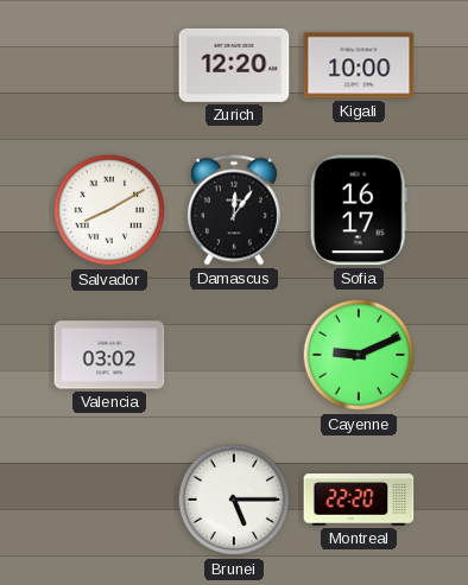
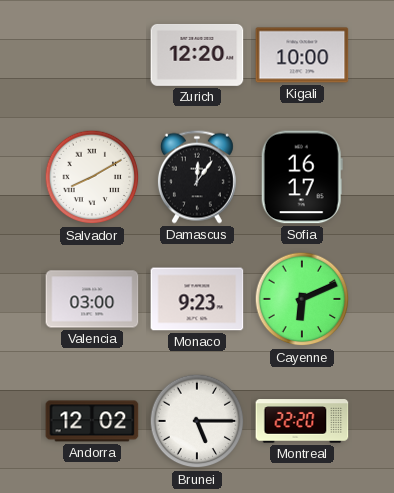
Valencia: 03:02 -> 03:00
Monaco: none -> 9:23
Cayenne: 9:11 -> 6:11
Andorra: none -> 12:02
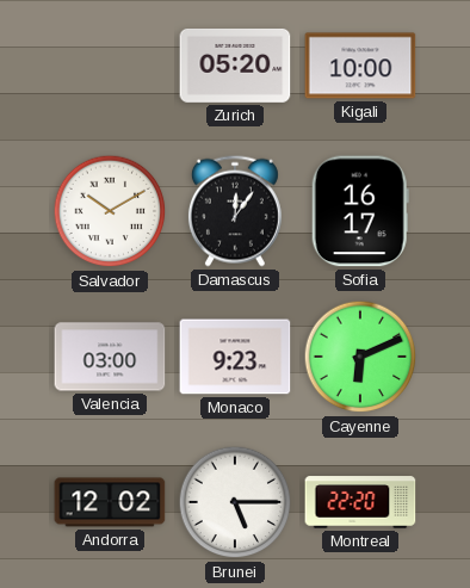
Zurich: 12:20 -> 05:20
Salvador: 8:10 -> 10:10
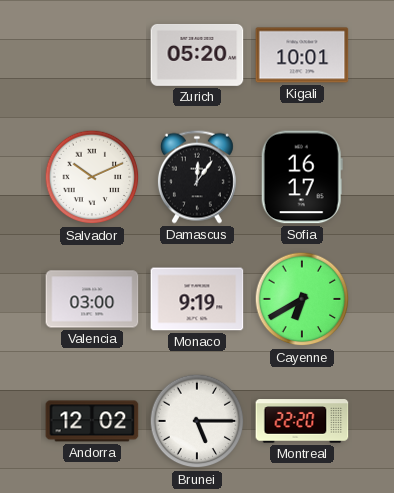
Kigali: 10:00 -> 10:01
Salvador: 10:10 -> 10:11
Monaco: 9:23 -> 9:19
Cayenne: 6:11 -> 6:40
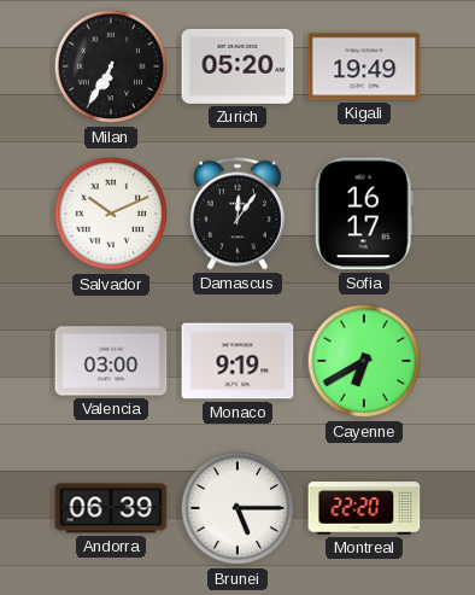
Milan: none -> 6:35
Kigali: 10:01 -> 19:49
Andorra: 12:02 -> 06:39
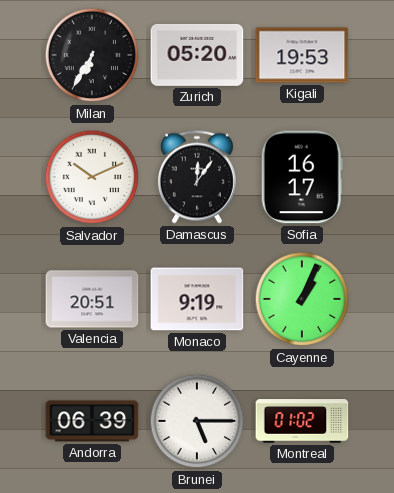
Kigali: 19:49 -> 19:53
Valencia: 03:00 -> 20:51
Cayenne: 6:40 -> 1:04
Montreal: 22:20 -> 01:02
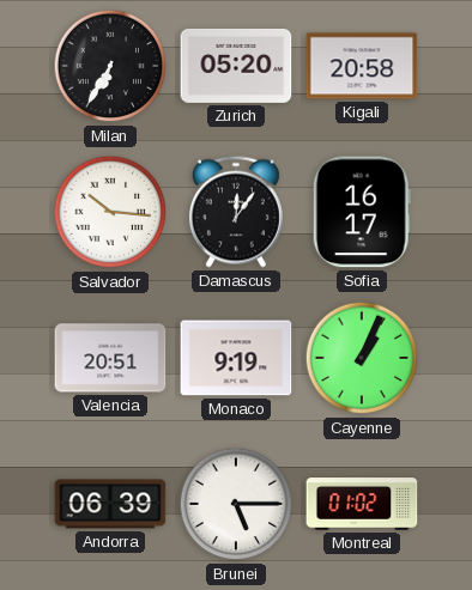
Kigali: 19:53 -> 20:58
Salvador: 10:11 -> 10:16
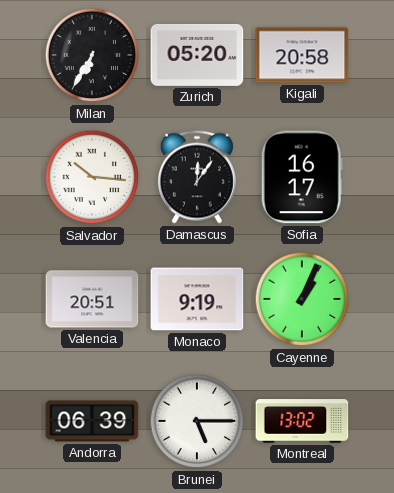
Montreal: 01:02 -> 13:02
